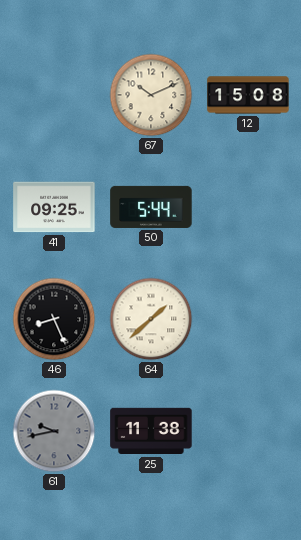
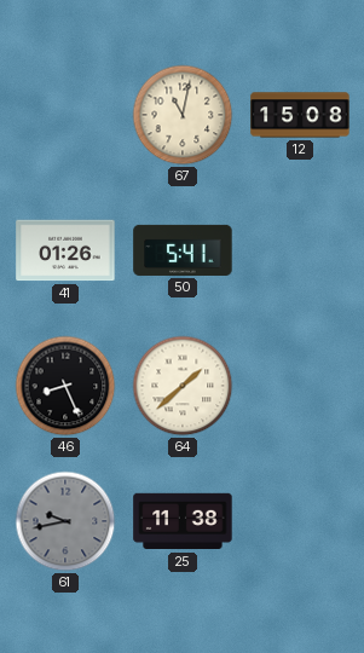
67: 10:11 -> 11:02
41: 09:25 -> 01:26
50: 5:44 -> 5:41
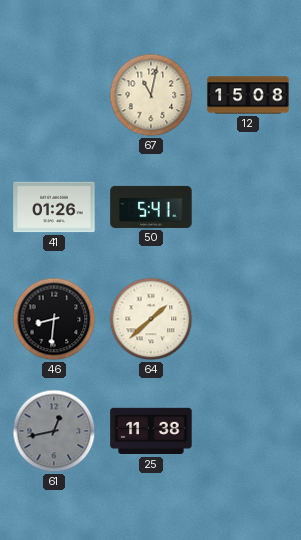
46: 8:26 -> 8:31
61: 9:43 -> 12:43
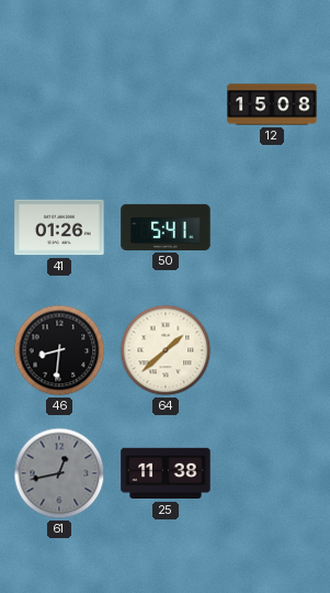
67: 11:02 -> none
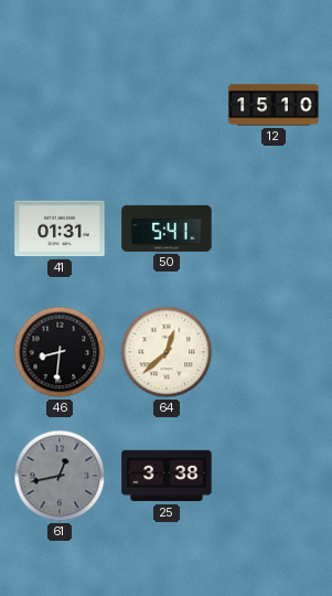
12: 15:08 -> 15:10
41: 01:26 -> 01:31
64: 1:38 -> 12:38
25: 11:38 -> 3:38
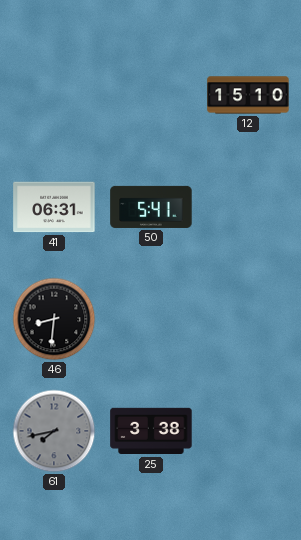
41: 01:31 -> 06:31
64: 12:38 -> none
61: 12:43 -> 7:43
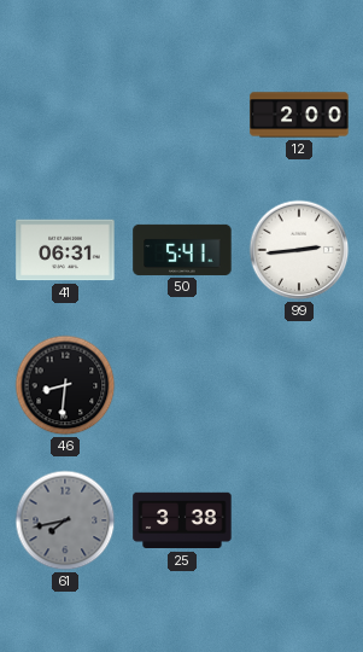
12: 15:10 -> 2:00
99: none -> 2:44
